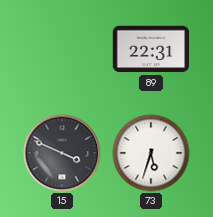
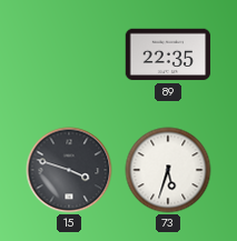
89: 22:31 -> 22:35
15: 3:49 -> 3:48
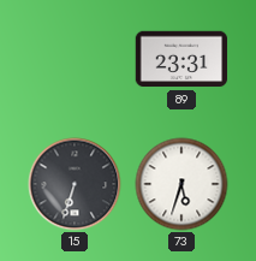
89: 22:35 -> 23:31
15: 3:48 -> 6:33
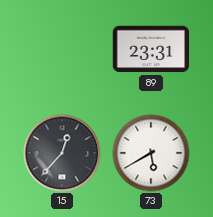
15: 6:33 -> 12:37
73: 5:33 -> 5:40
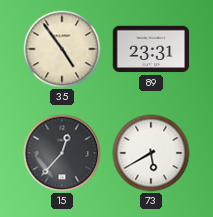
35: none -> 4:54
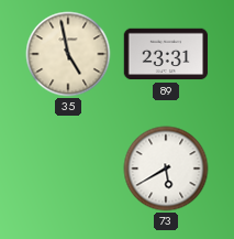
35: 4:54 -> 4:58
15: 12:37 -> none
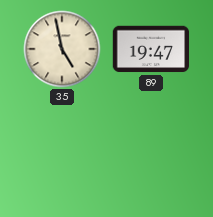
89: 23:31 -> 19:47
73: 5:40 -> none
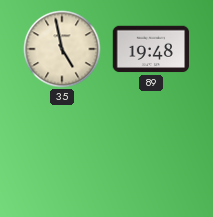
89: 19:47 -> 19:48
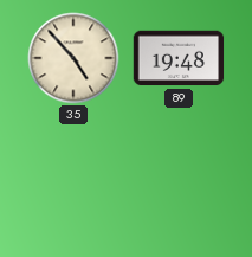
35: 4:58 -> 4:53
